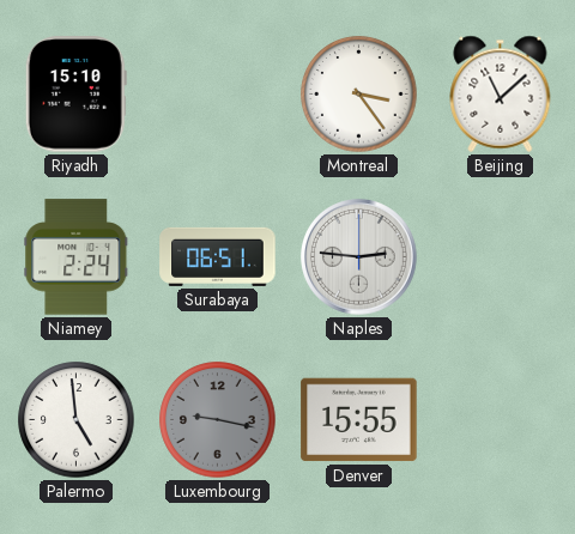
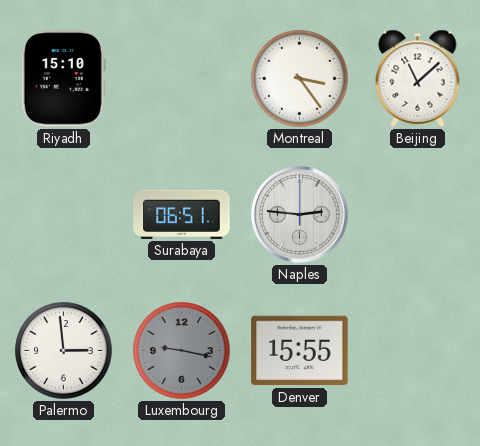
Niamey: 2:24 -> none
Palermo: 4:59 -> 2:59
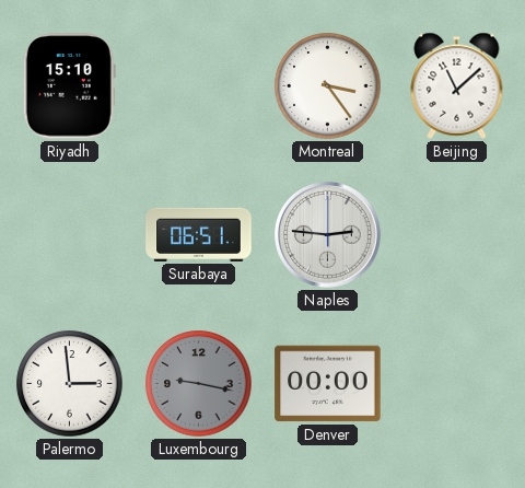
Denver: 15:55 -> 00:00
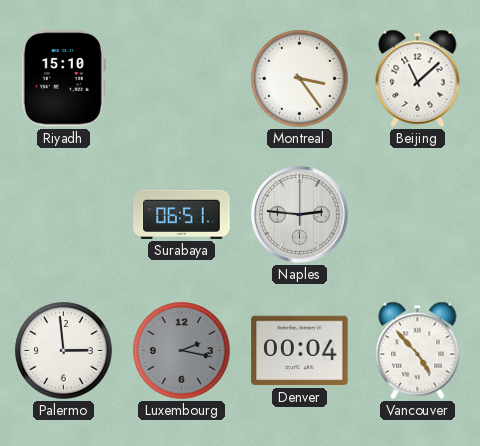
Luxembourg: 9:17 -> 2:17
Denver: 00:00 -> 00:04
Vancouver: none -> 4:53
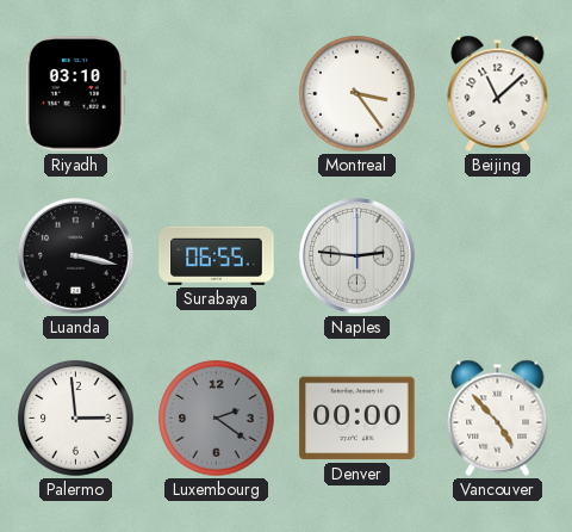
Riyadh: 15:10 -> 03:10
Luanda: none -> 3:17
Surabaya: 06:51 -> 06:55
Luxembourg: 2:17 -> 2:21
Denver: 00:04 -> 00:00
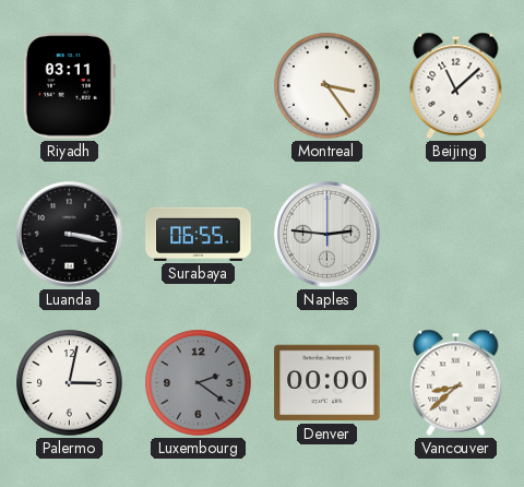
Riyadh: 03:10 -> 03:11
Palermo: 2:59 -> 3:02
Vancouver: 4:53 -> 8:38
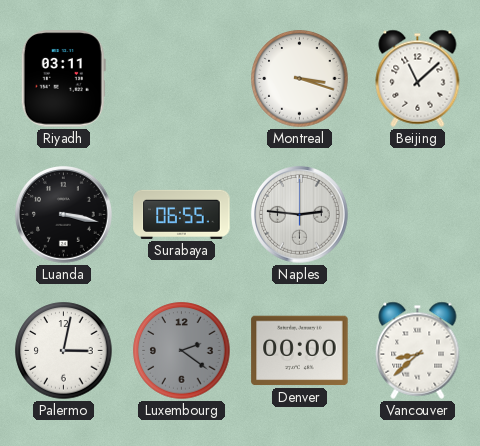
Montreal: 3:24 -> 3:18
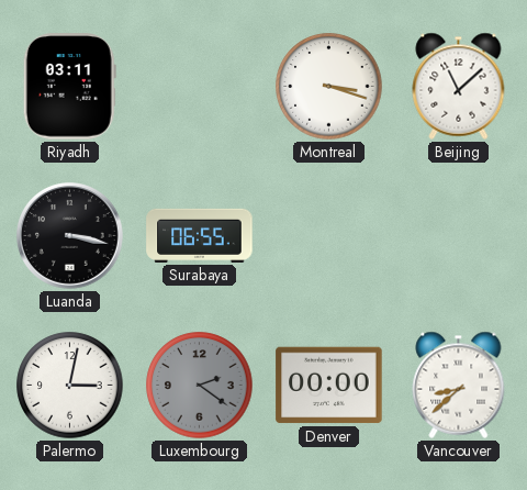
Naples: 2:46 -> none
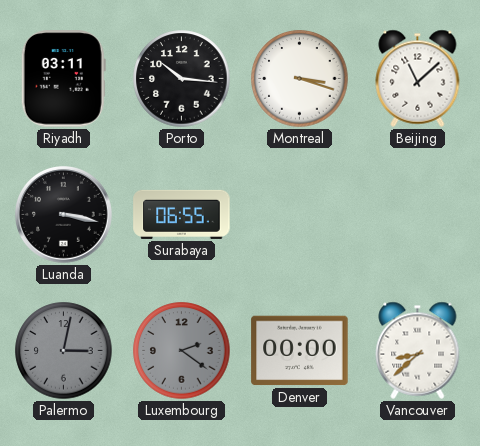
Porto: none -> 10:16
Palermo dial: white -> grey
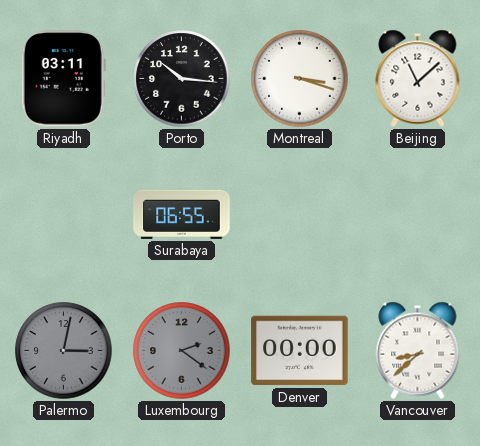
Luanda: 3:17 -> none
